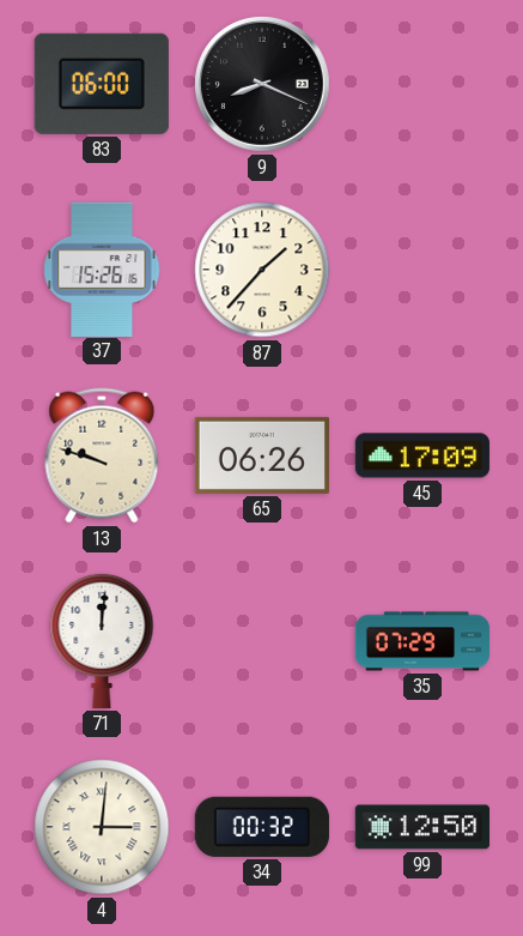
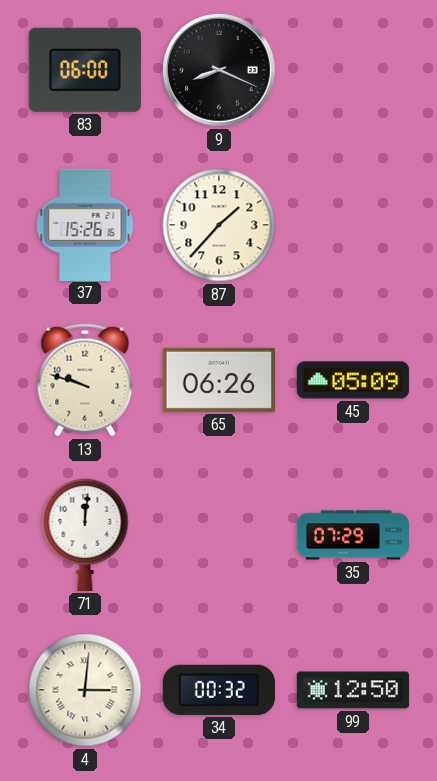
45: 17:09 -> 05:09
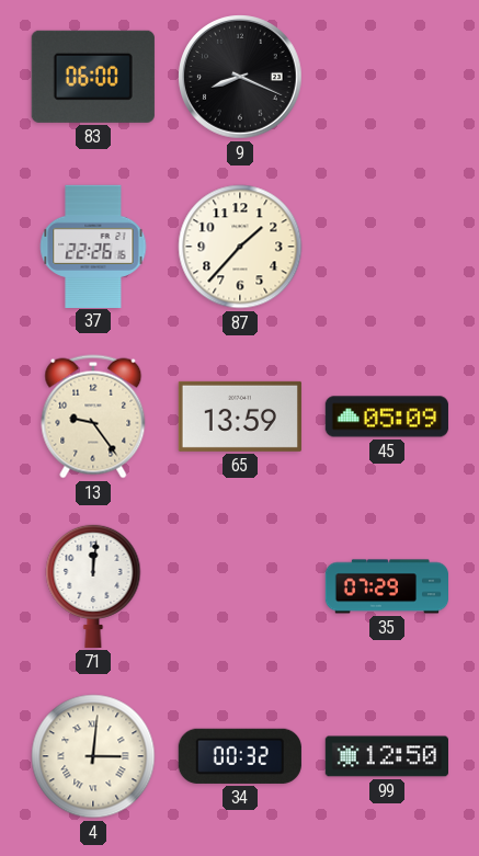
37: 15:26 -> 22:26
13: 9:48 -> 9:24
65: 06:26 -> 13:59
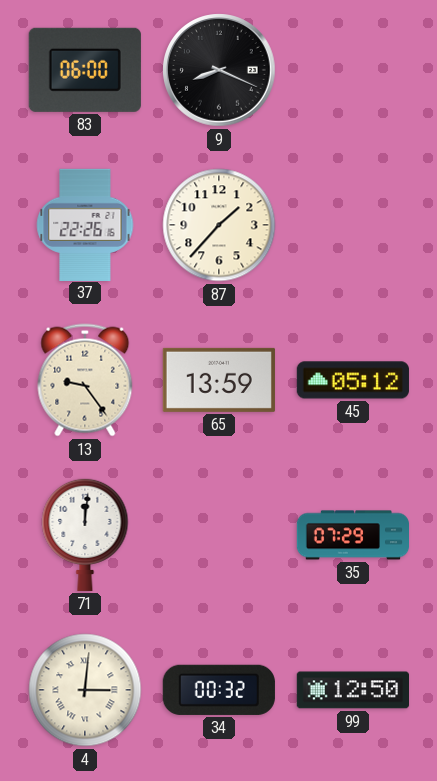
45: 05:09 -> 05:12
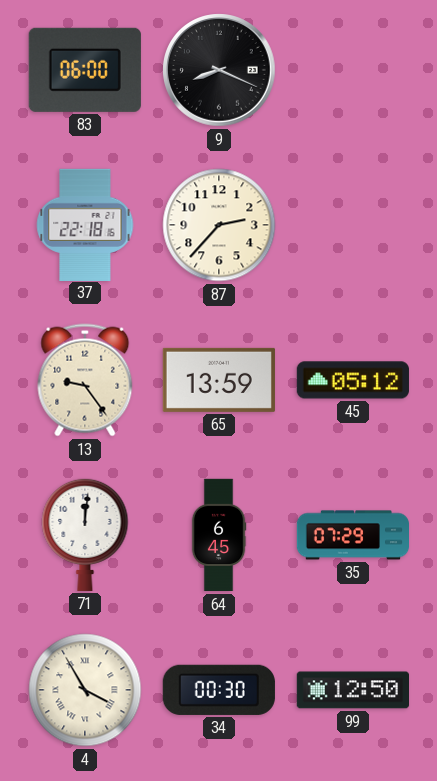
37: 22:26 -> 22:18
87: 1:37 -> 2:37
64: none -> 6:45
4: 3:01 -> 3:55
34: 00:32 -> 00:30
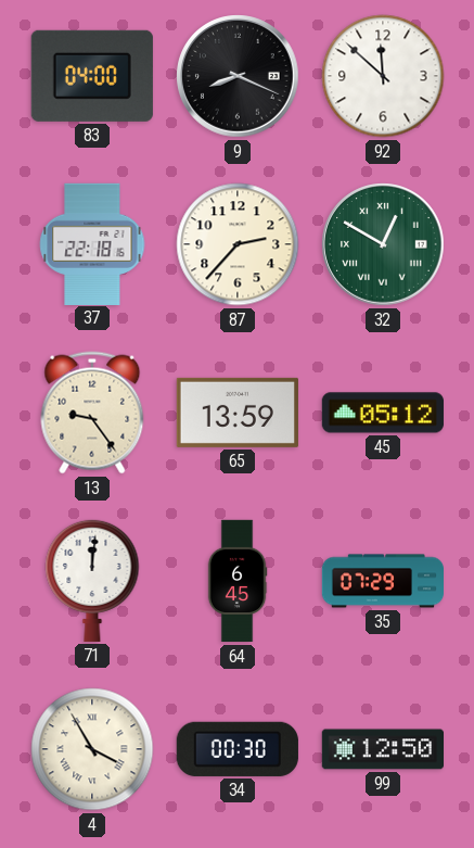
83: 06:00 -> 04:00
92: none -> 11:52
32: none -> 12:50
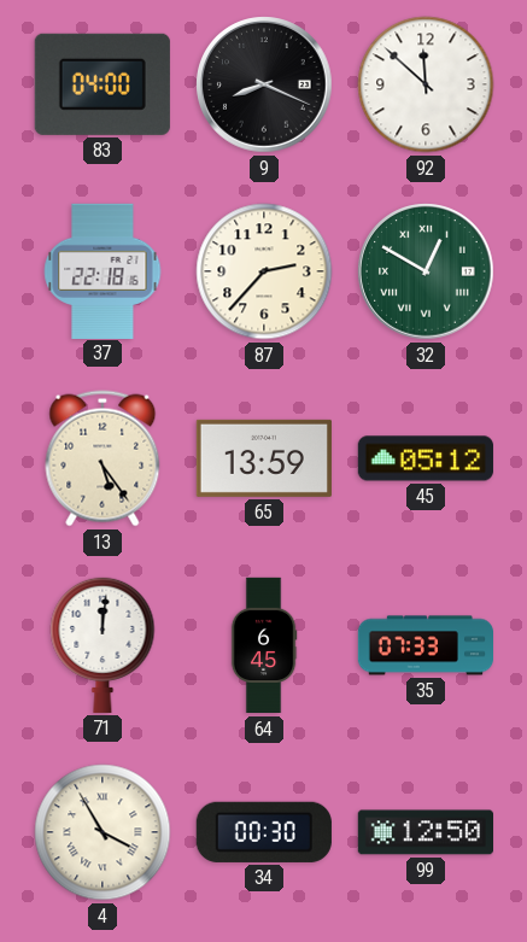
13: 9:24 -> 5:24
35: 07:29 -> 07:33
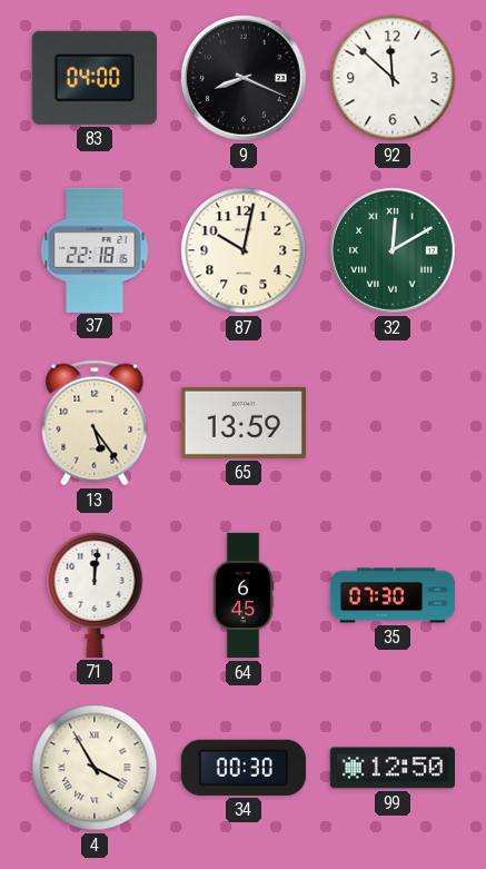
87: 2:37 -> 10:02
32: 12:50 -> 12:10
45: 05:12 -> none
35: 07:33 -> 07:30
